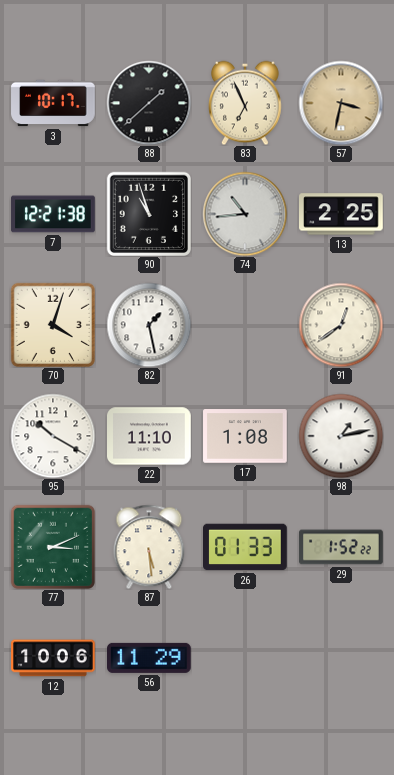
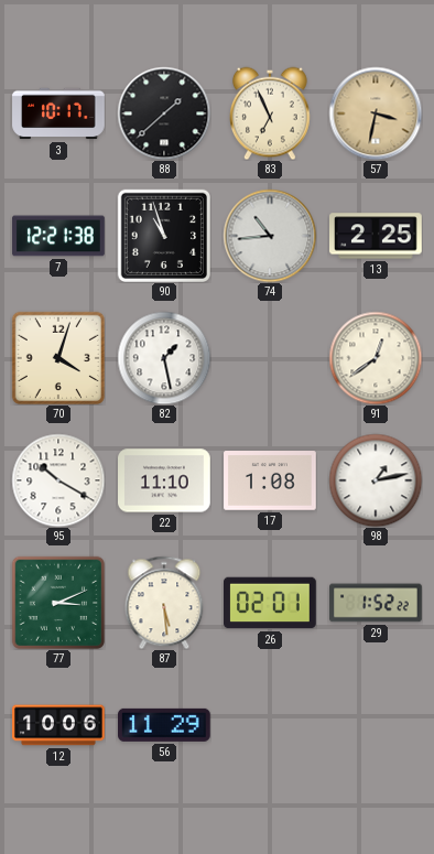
26: 01:33 -> 02:01
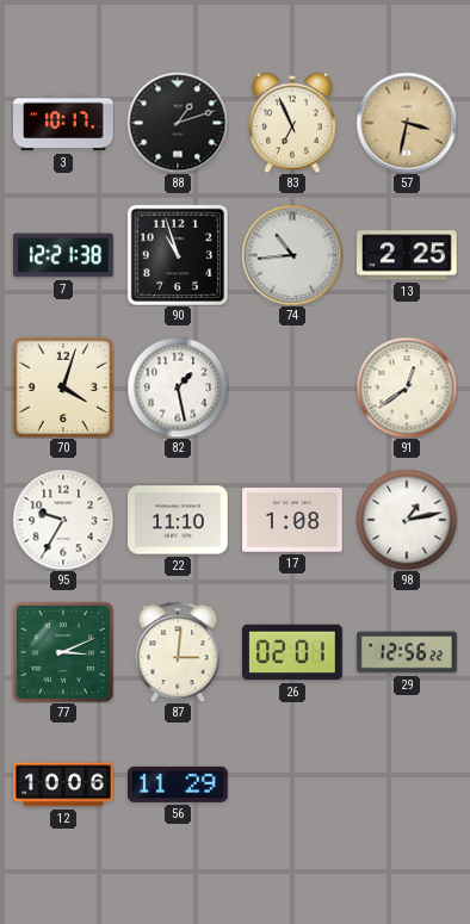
88: 1:38 -> 1:12
95: 10:20 -> 9:35
87: 5:29 -> 3:01
29: 1:52 -> 12:56
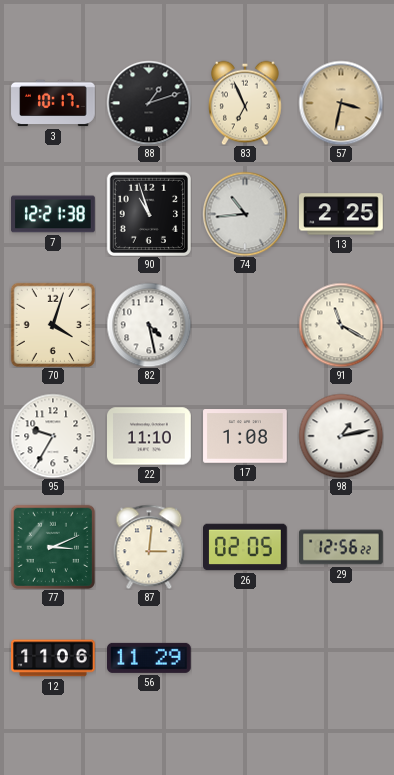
82: 1:28 -> 4:28
91: 12:39 -> 11:20
26: 02:01 -> 02:05
12: 10:06 -> 11:06
